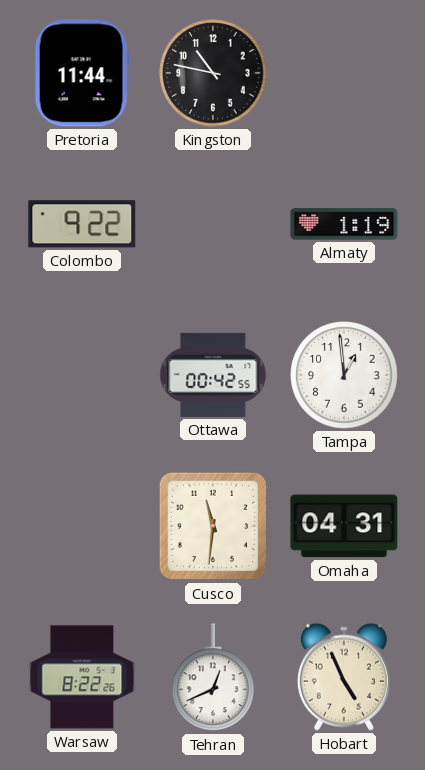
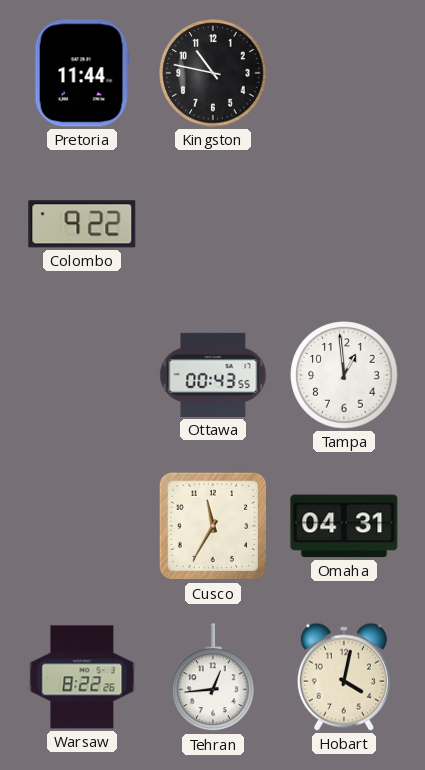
Almaty: 1:19 -> none
Ottawa: 00:42 -> 00:43
Cusco: 11:31 -> 11:35
Tehran: 12:41 -> 12:44
Hobart: 4:56 -> 4:02
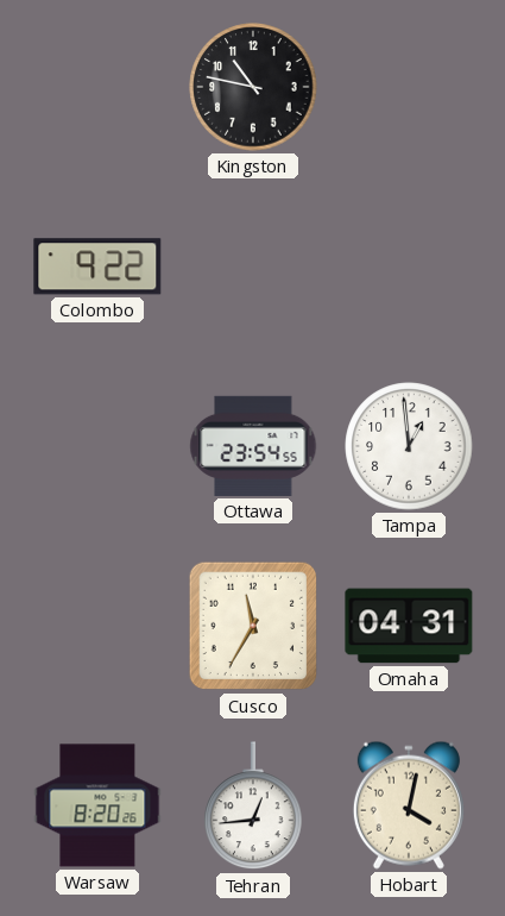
Pretoria: 11:44 -> none
Ottawa: 00:43 -> 23:54
Warsaw: 8:22 -> 8:20
